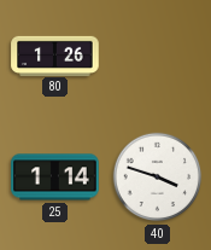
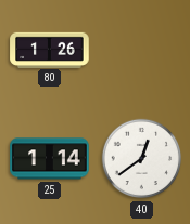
40: 3:48 -> 12:39
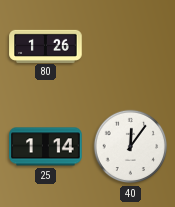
40: 12:39 -> 12:06
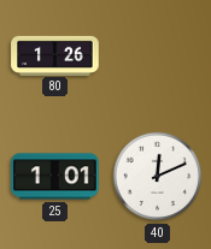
25: 1:14 -> 1:01
40: 12:06 -> 12:11
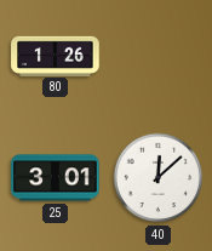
25: 1:01 -> 3:01
40: 12:11 -> 12:08
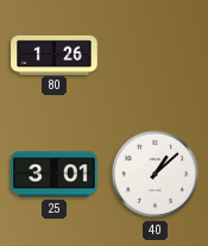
40: 12:08 -> 1:08
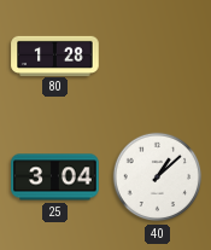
80: 1:26 -> 1:28
25: 3:01 -> 3:04
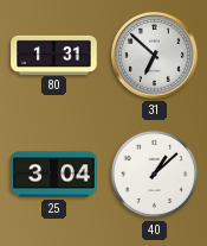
80: 1:28 -> 1:31
31: none -> 6:52
